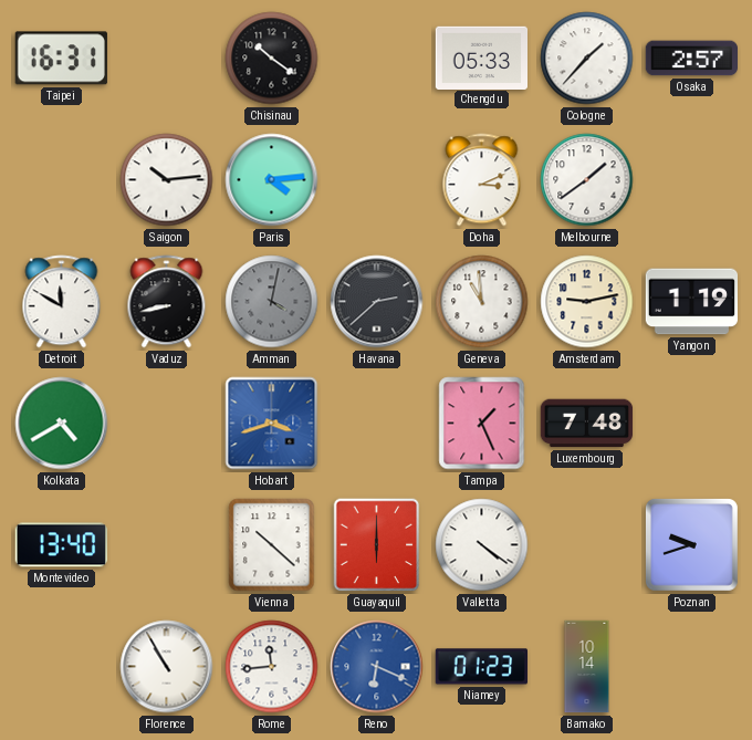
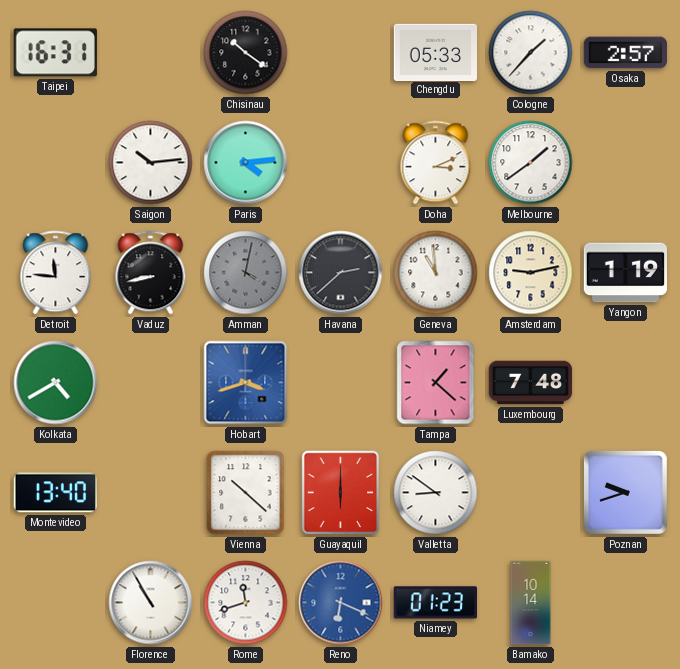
Detroit: 11:50 -> 11:46
Tampa: 1:26 -> 1:22
Valletta: 4:21 -> 8:51
Rome: 11:44 -> 11:42
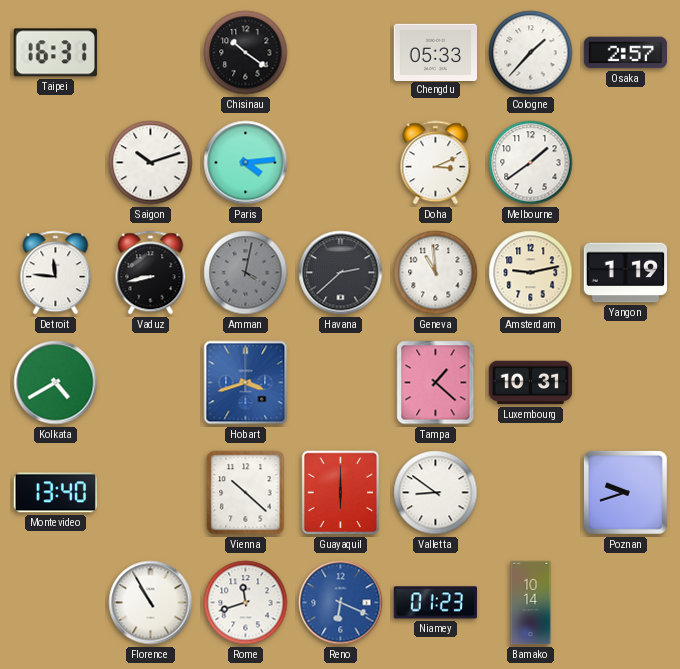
Saigon: 10:14 -> 10:12
Luxembourg: 7:48 -> 10:31
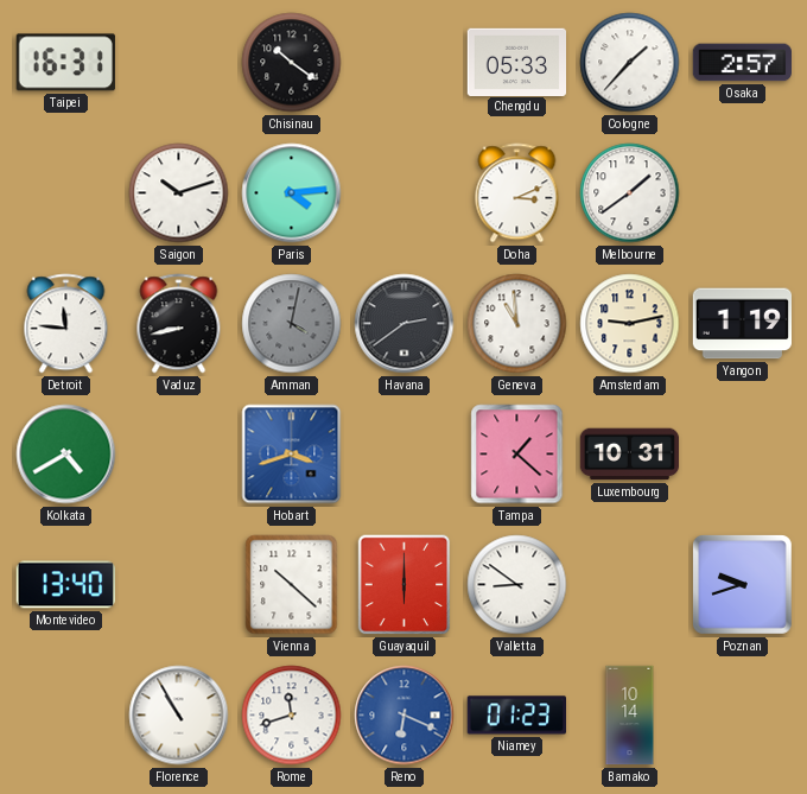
Havana: 2:38 -> 2:39
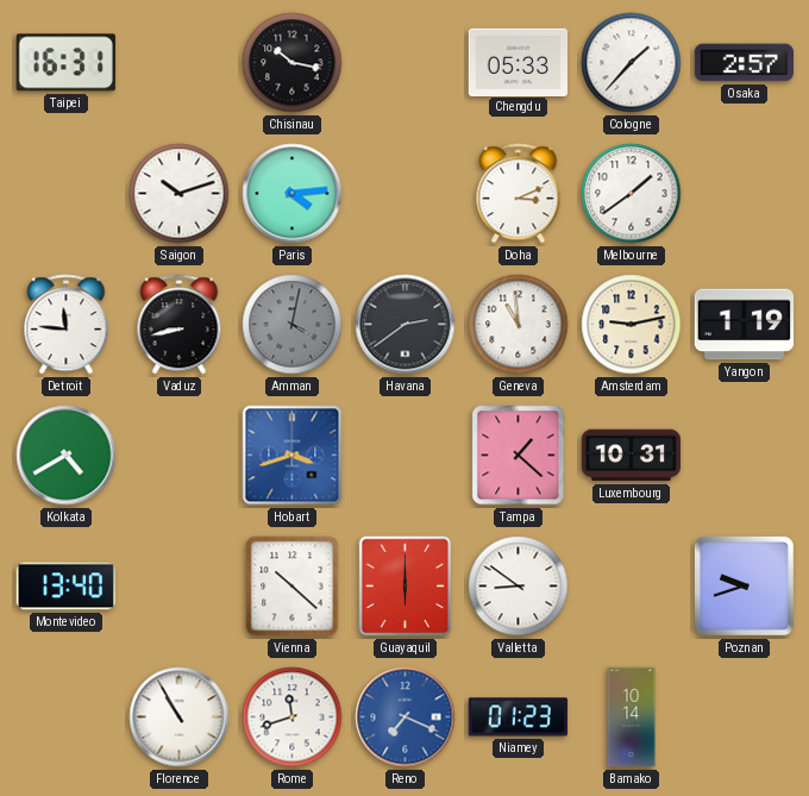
Chisinau: 10:21 -> 10:17
Reno: 6:19 -> 7:19
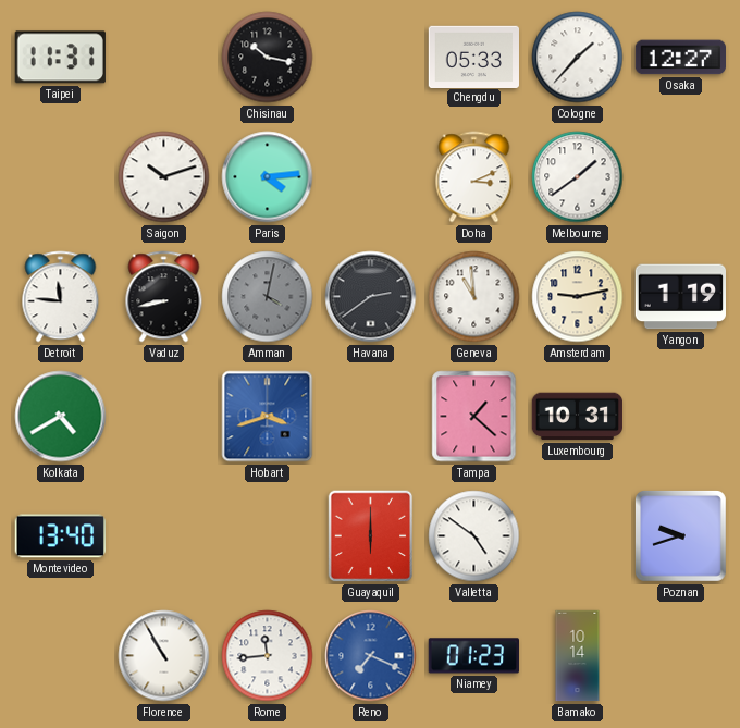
Taipei: 16:31 -> 11:31
Osaka: 2:57 -> 12:27
Vienna: 10:22 -> none
Valletta: 8:51 -> 4:51
Rome: 11:42 -> 11:44
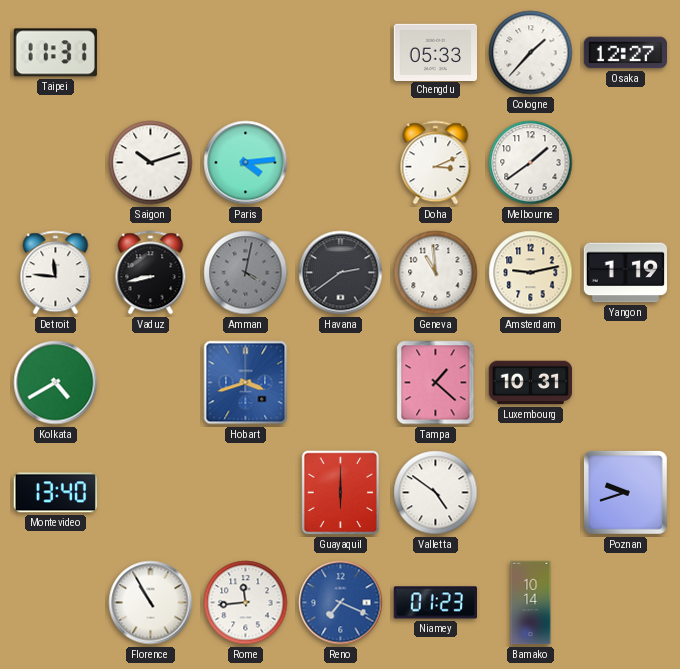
Chisinau: 10:17 -> none
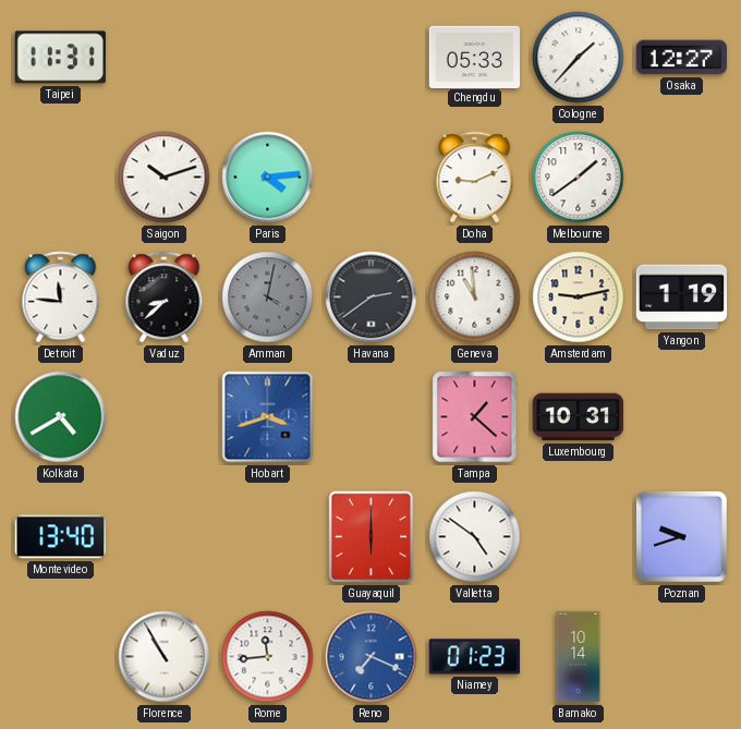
Doha: 3:11 -> 9:11
Vaduz: 8:43 -> 8:38
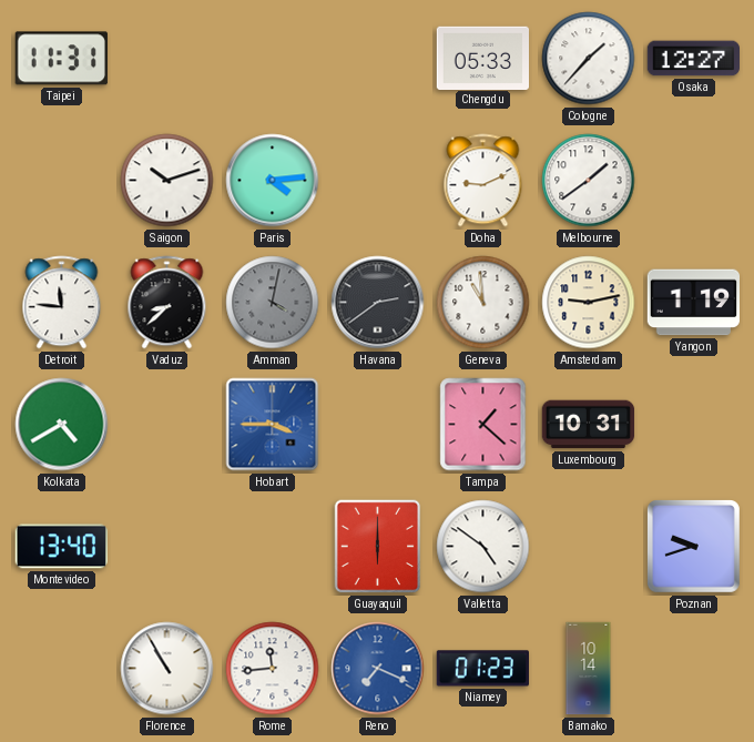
Hobart: 3:42 -> 3:45
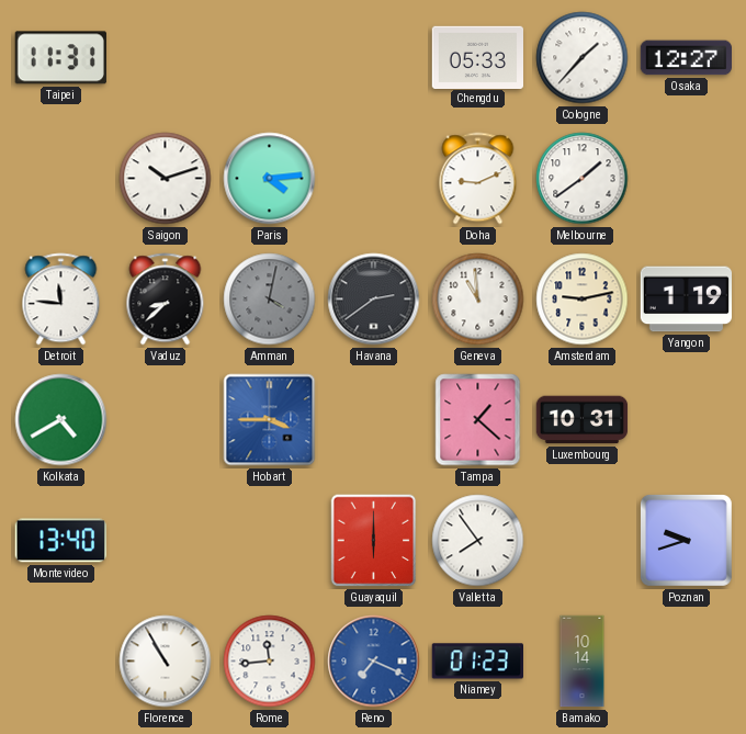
Valletta: 4:51 -> 7:54
